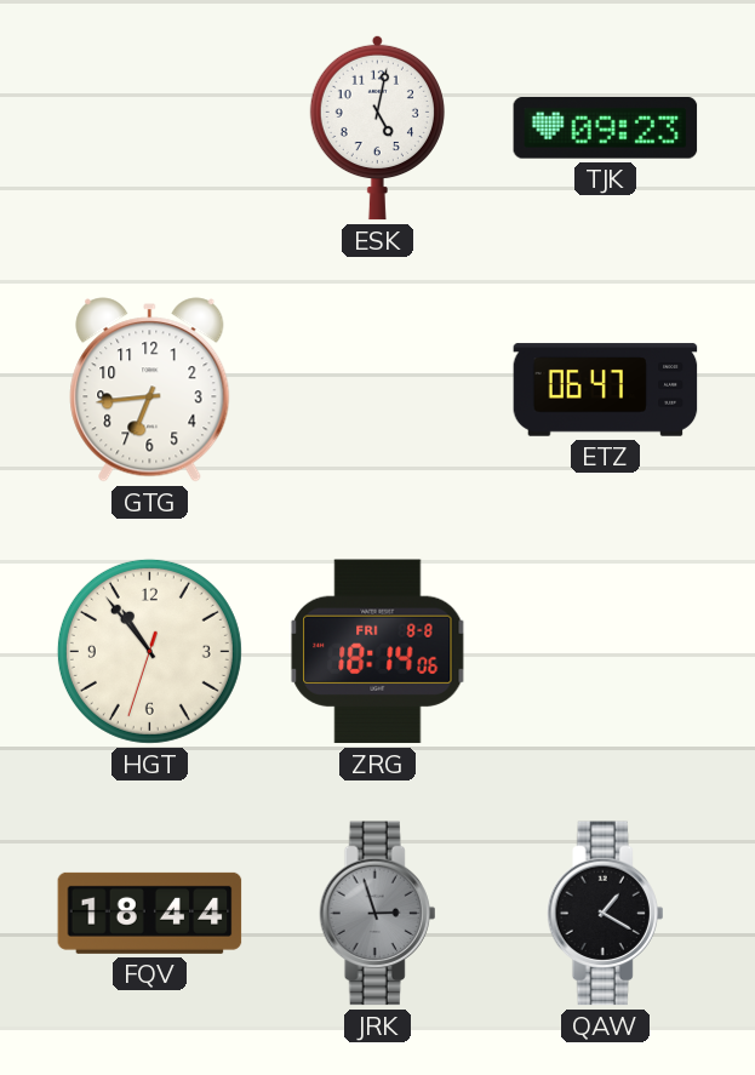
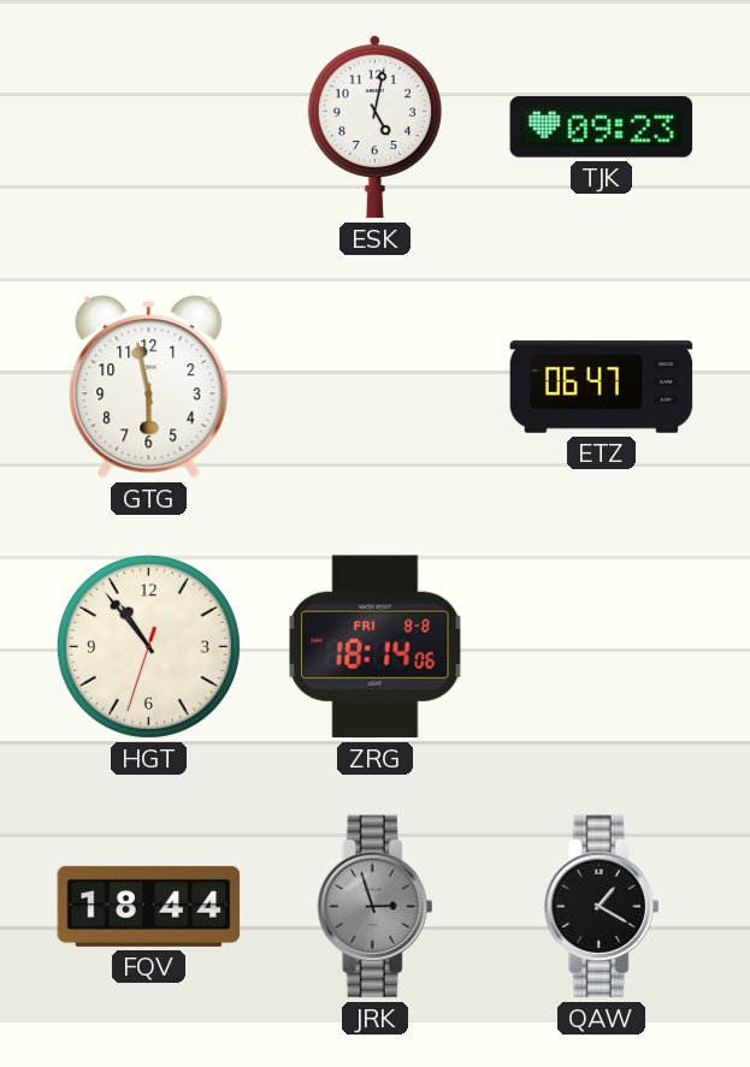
GTG: 6:44 -> 5:58
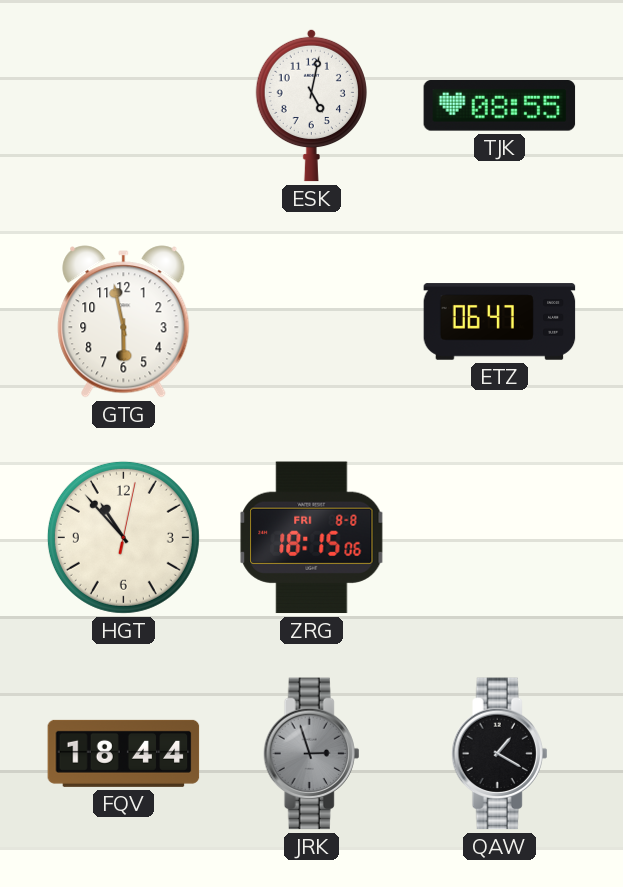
TJK: 09:23 -> 08:55
HGT: 10:53:33 -> 10:53:02
ZRG: 18:14 -> 18:15
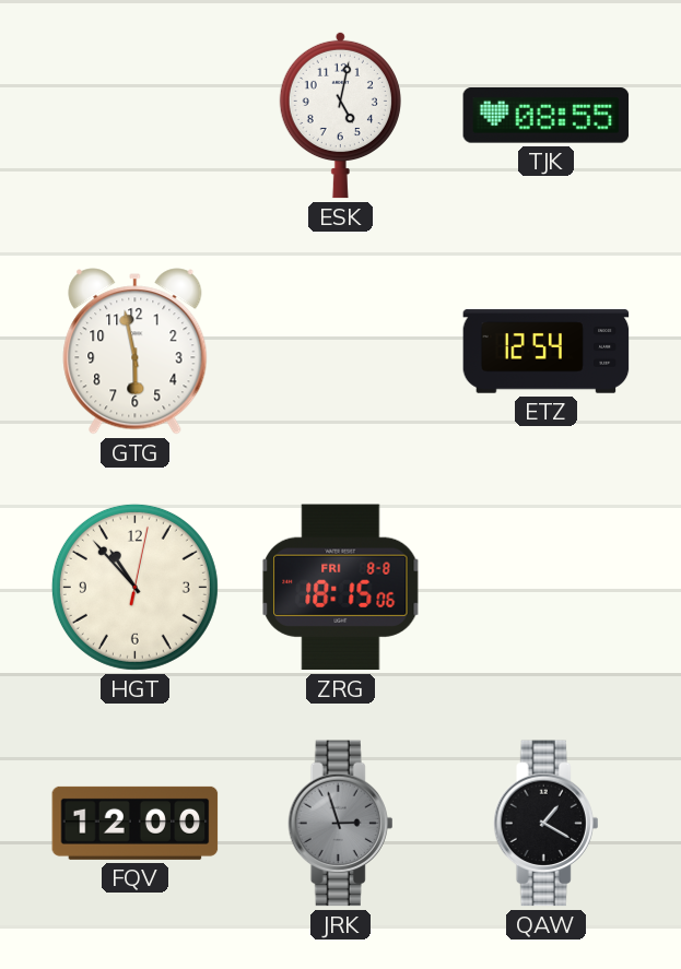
ETZ: 06:47 -> 12:54
FQV: 18:44 -> 12:00
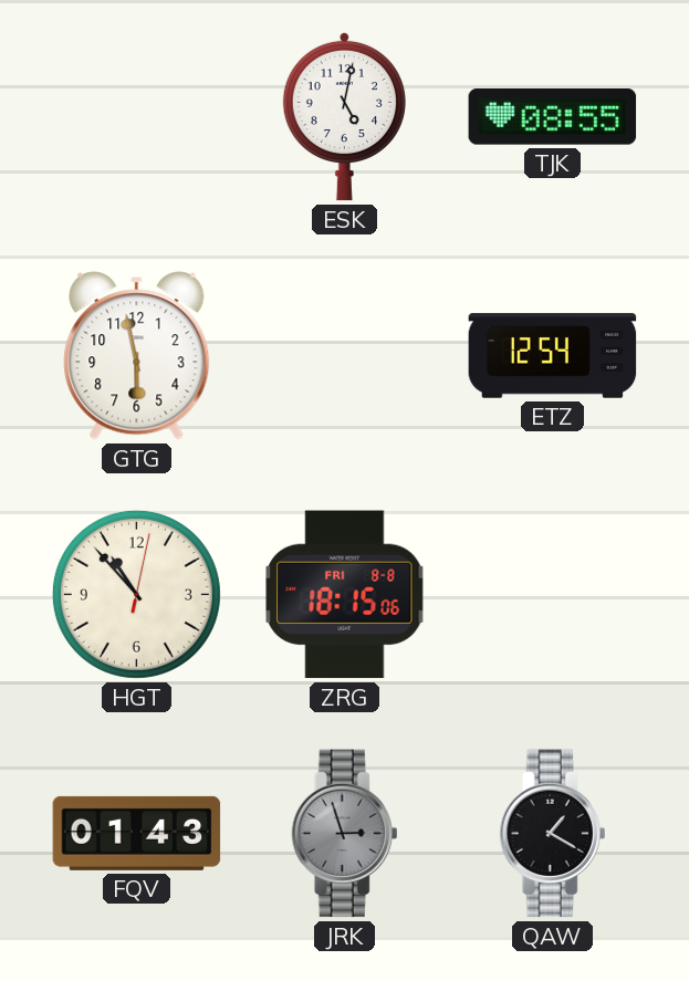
FQV: 12:00 -> 01:43
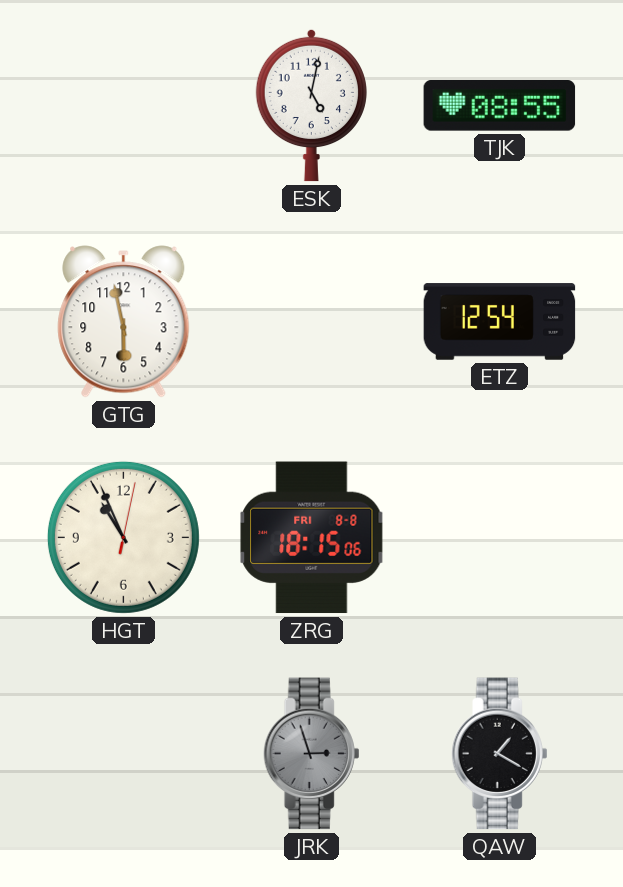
HGT: 10:53 -> 10:56
FQV: 01:43 -> none
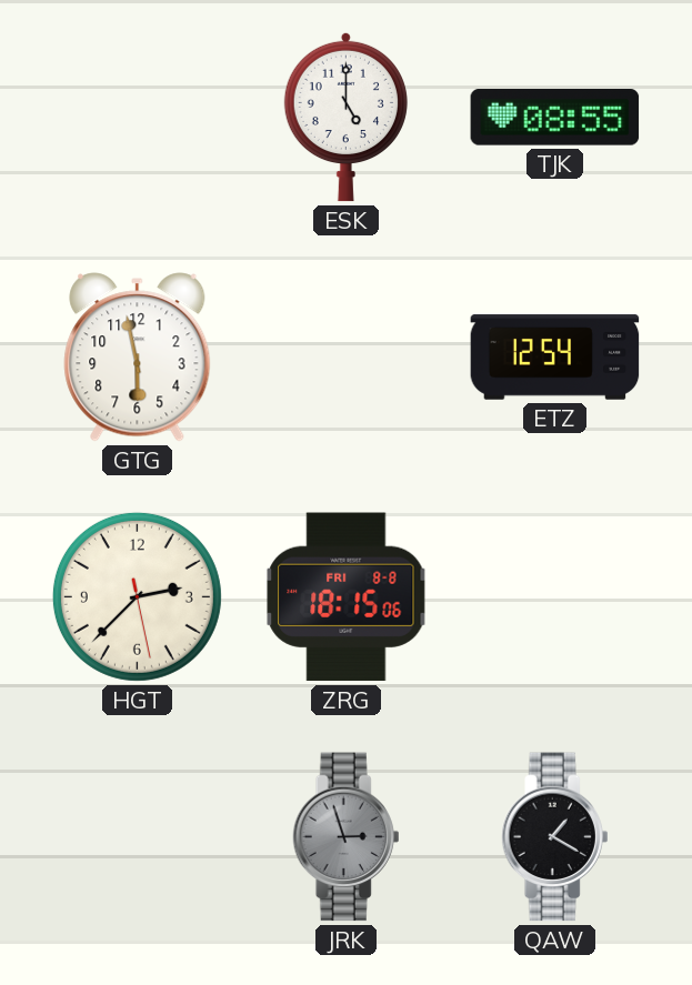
ESK: 5:02 -> 5:00
HGT: 10:56 -> 2:37
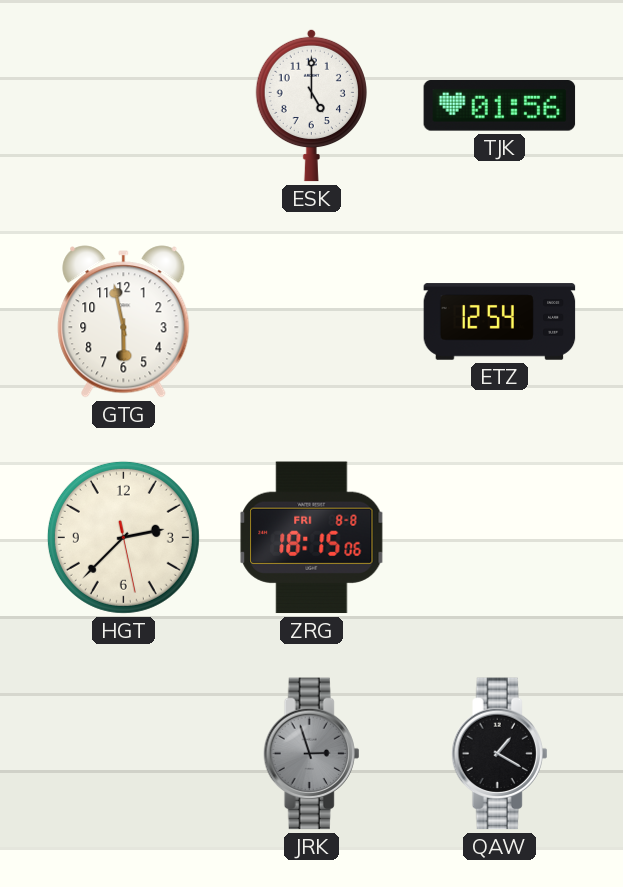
TJK: 08:55 -> 01:56
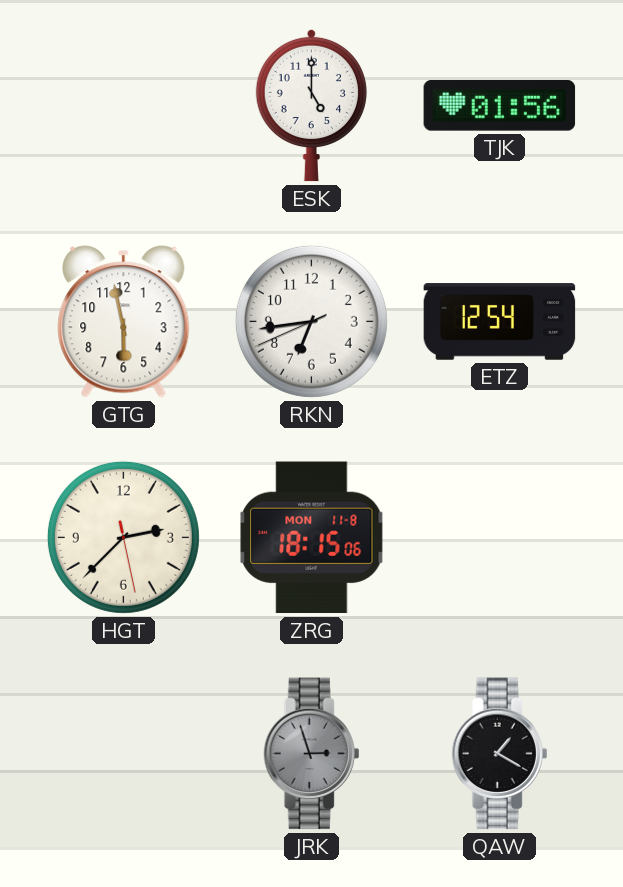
RKN: none -> 6:43
ZRG date: FRI 8-8 -> MON 11-8
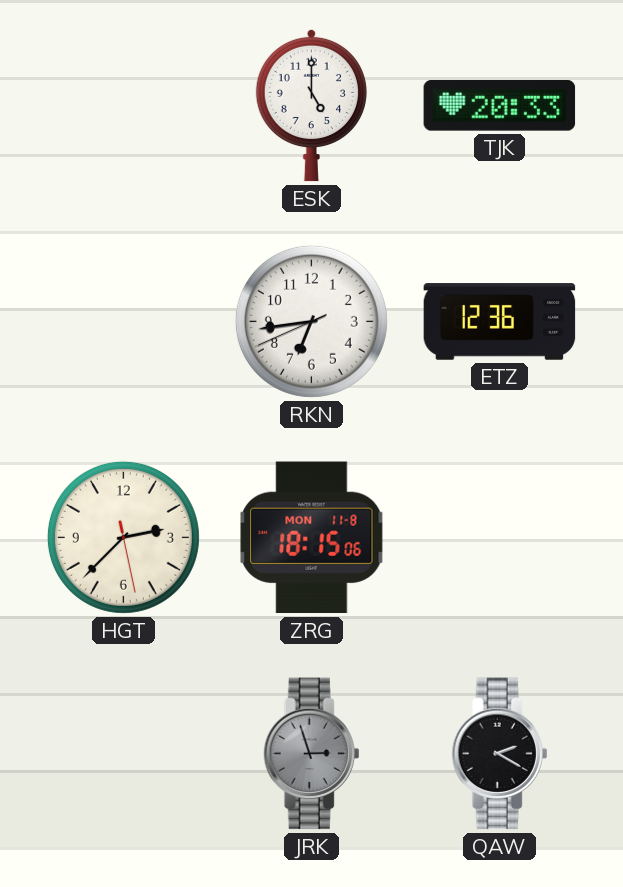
TJK: 01:56 -> 20:33
GTG: 5:58 -> none
ETZ: 12:54 -> 12:36
QAW: 1:20 -> 2:20
